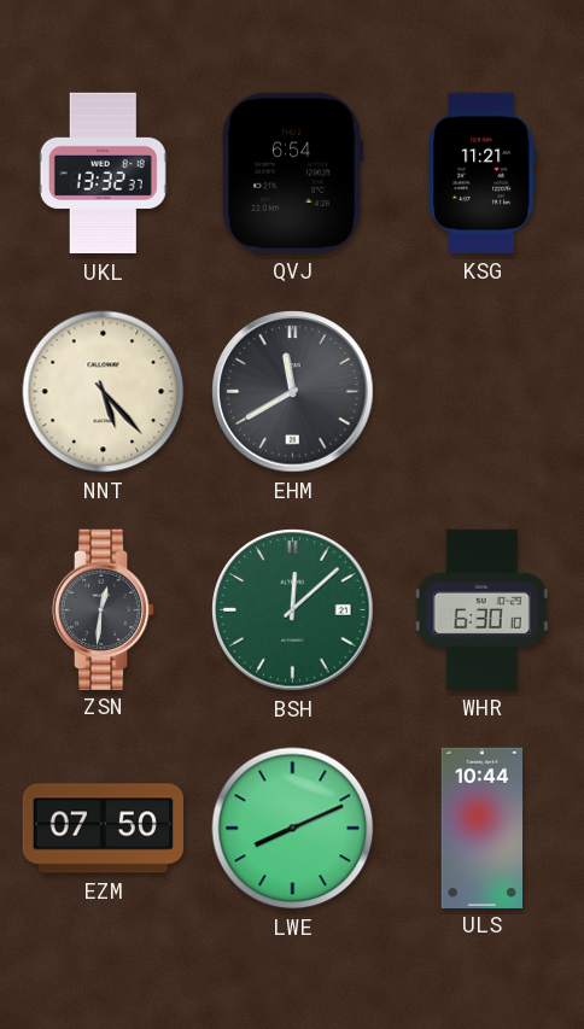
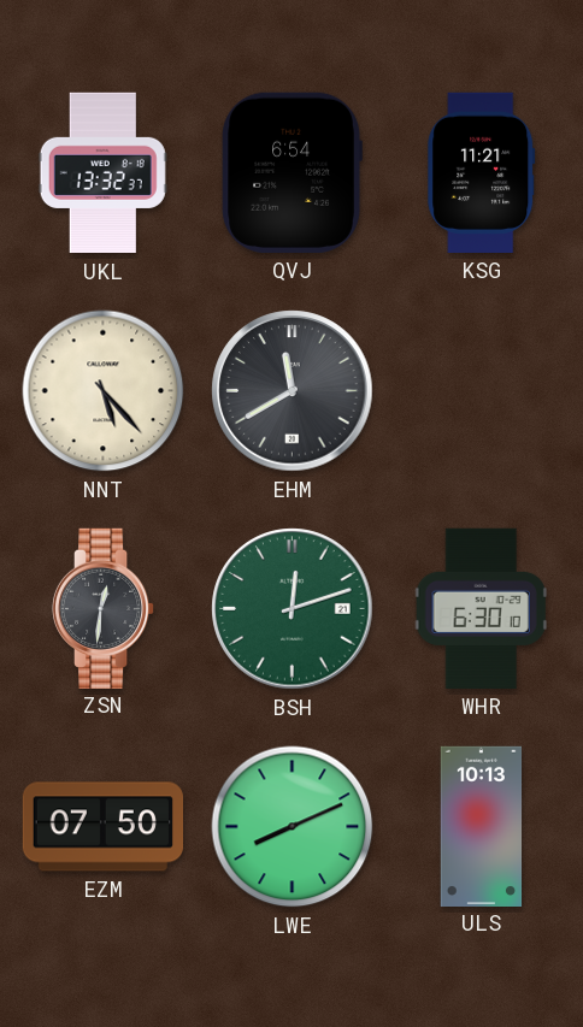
BSH: 12:08 -> 12:12
ULS: 10:44 -> 10:13
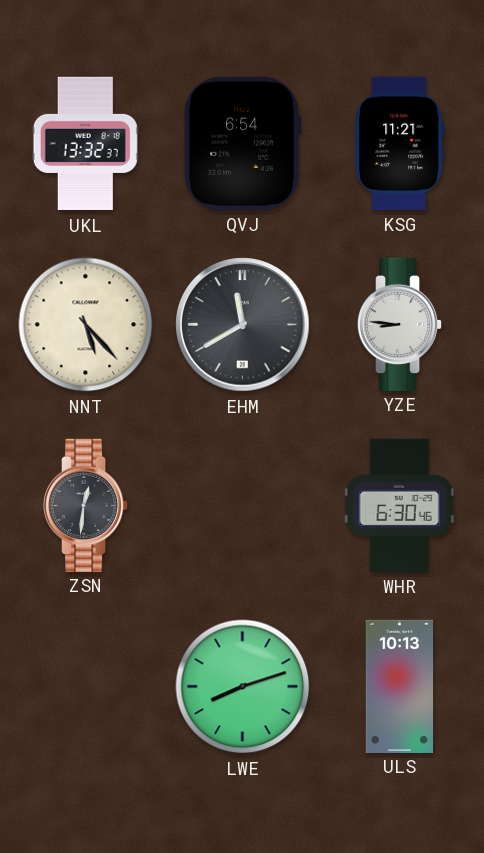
YZE: none -> 8:46
BSH: 12:12 -> none
WHR: 6:30:10 -> 6:30:46
EZM: 07:50 -> none
LWE: 8:11 -> 8:12
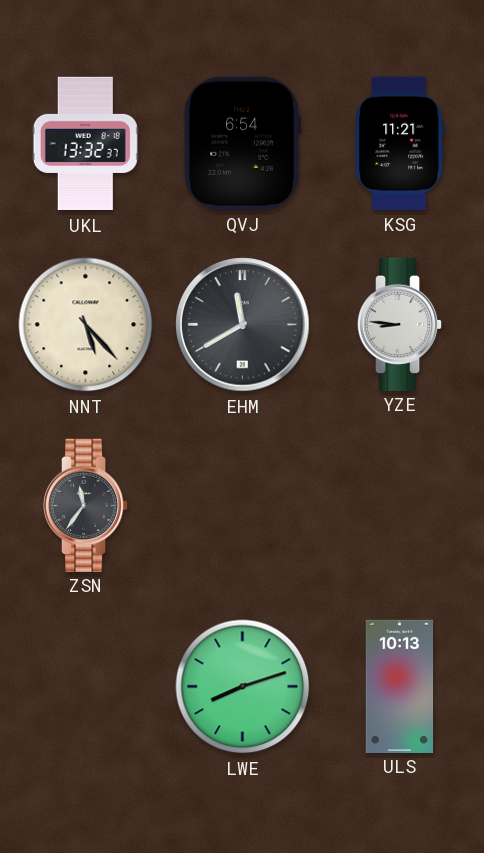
ZSN: 12:31 -> 11:36
WHR: 6:30 -> none
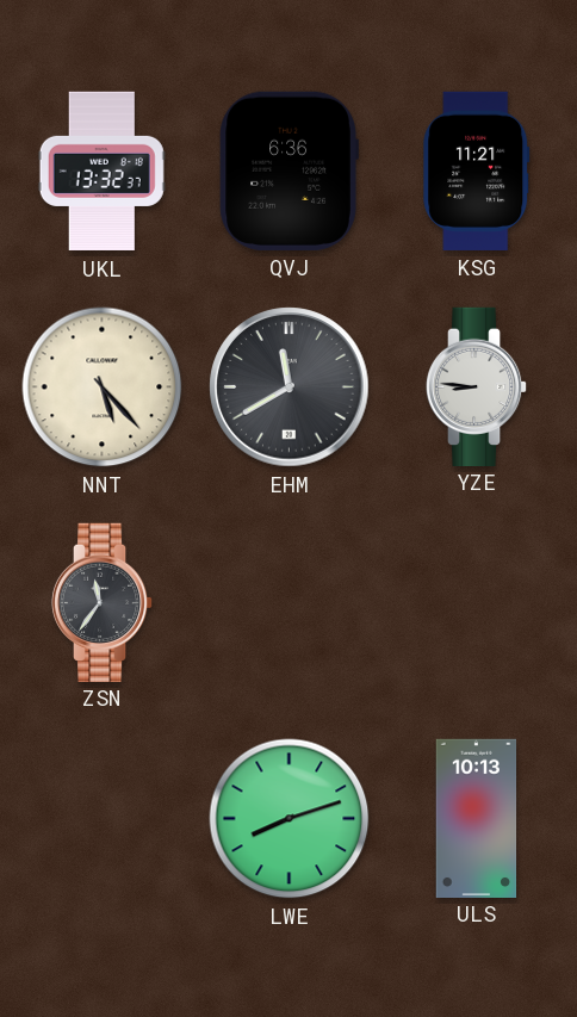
QVJ: 6:54 -> 6:36
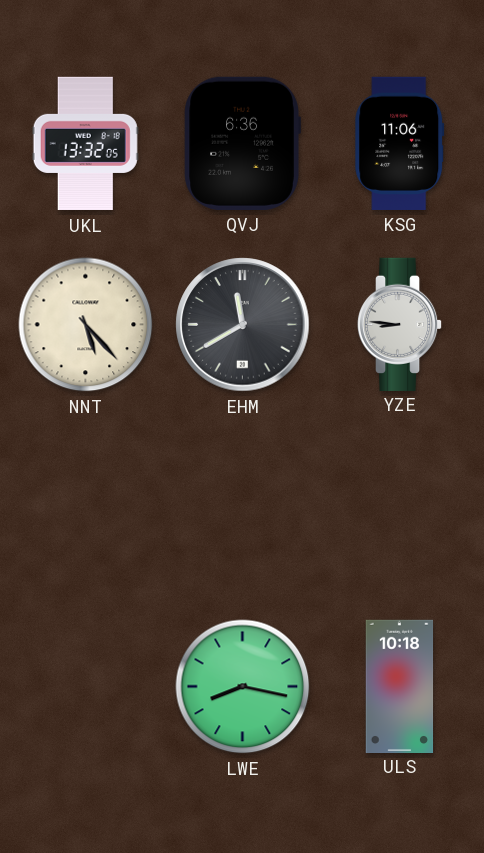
UKL: 13:32:37 -> 13:32:05
KSG: 11:21 -> 11:06
ZSN: 11:36 -> none
LWE: 8:12 -> 8:17
ULS: 10:13 -> 10:18
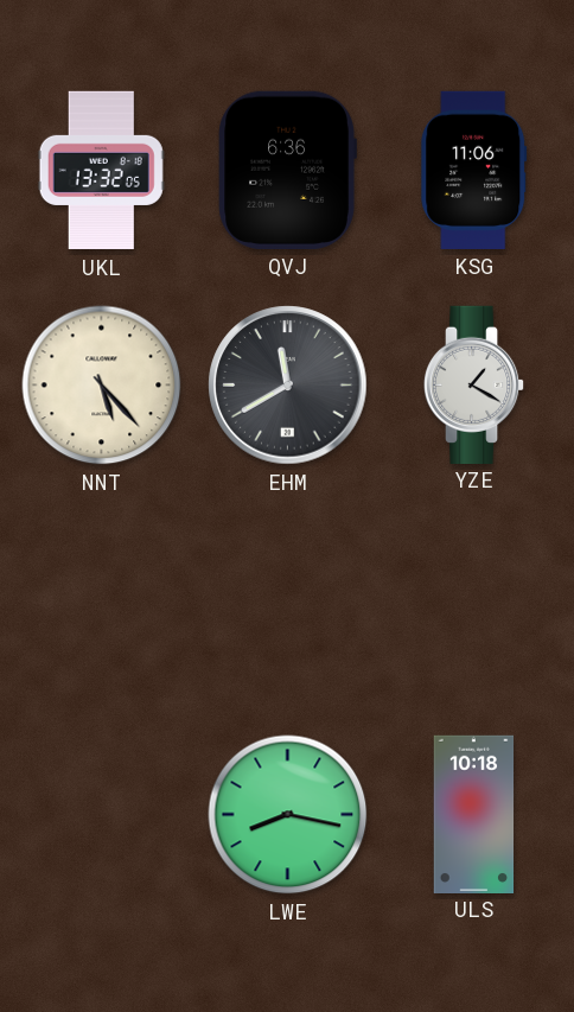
YZE: 8:46 -> 1:20
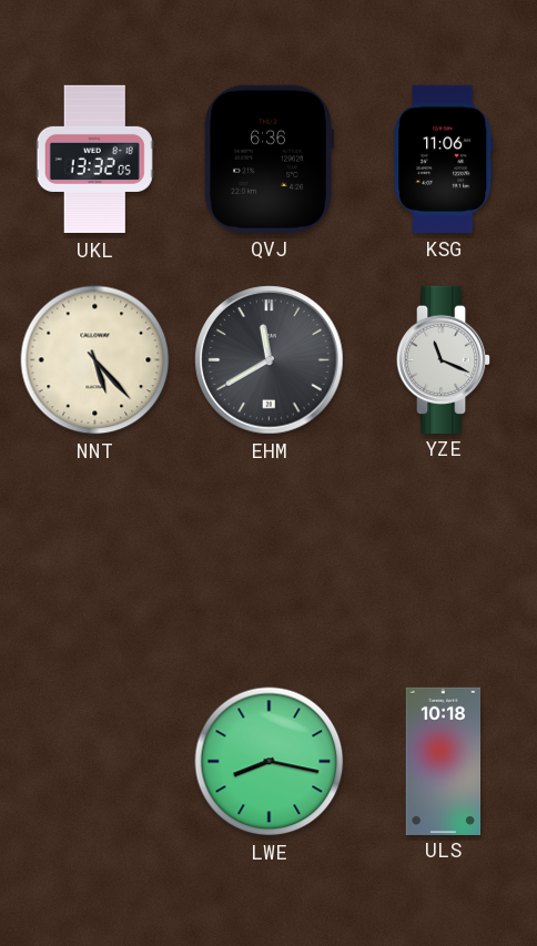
YZE: 1:20 -> 11:19
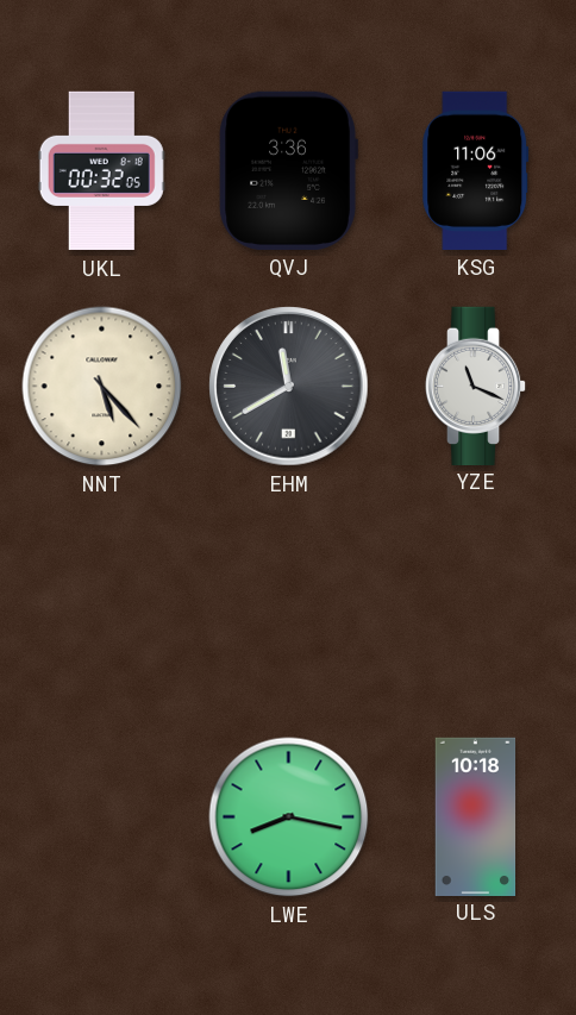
UKL: 13:32 -> 00:32
QVJ: 6:36 -> 3:36
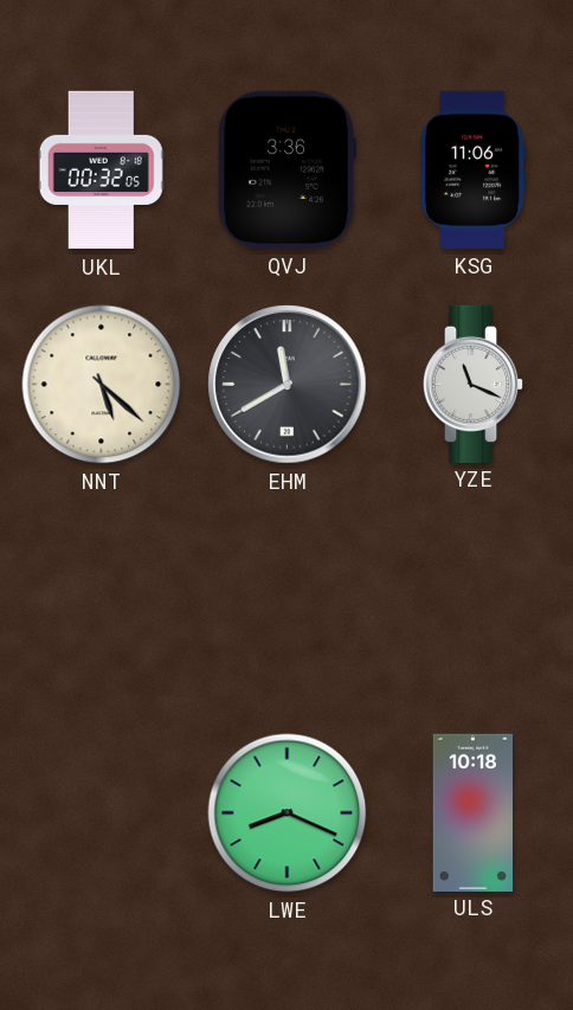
NNT: 5:23 -> 5:22
LWE: 8:17 -> 8:19
